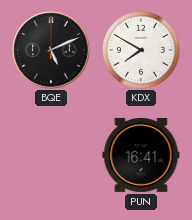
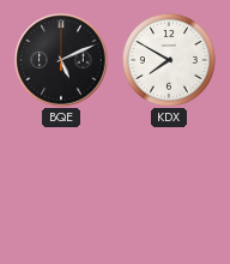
PUN: 16:41 -> none
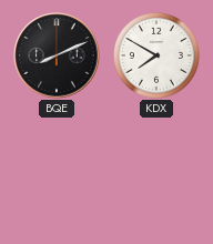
BQE: 5:11 -> 8:11
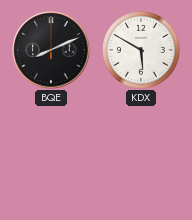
KDX: 7:50 -> 5:50
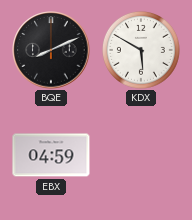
EBX: none -> 04:59
